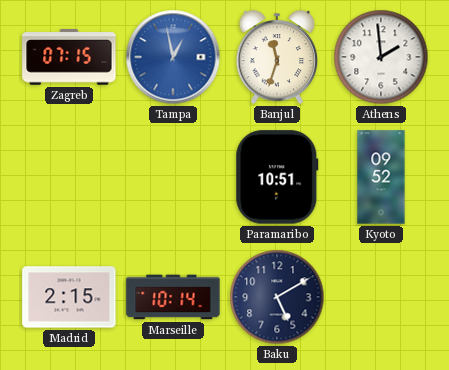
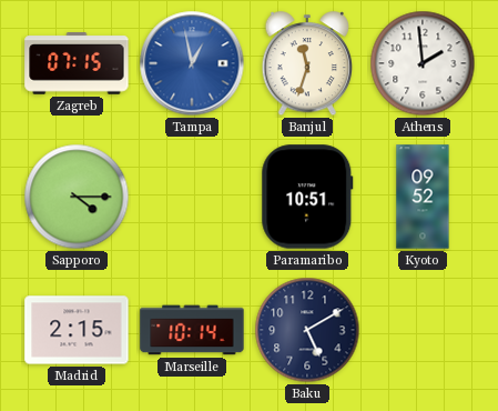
Sapporo: none -> 4:15
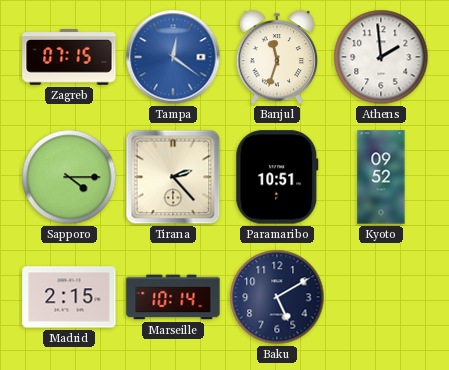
Tampa: 12:58 -> 12:21
Tirana: none -> 2:23
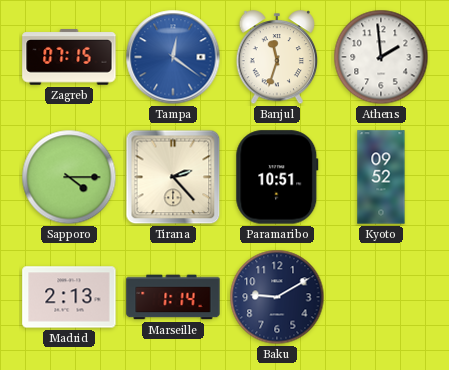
Madrid: 2:15 -> 2:13
Marseille: 10:14 -> 1:14
Baku: 5:10 -> 9:10
